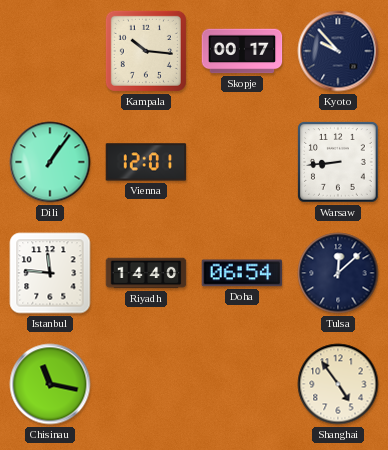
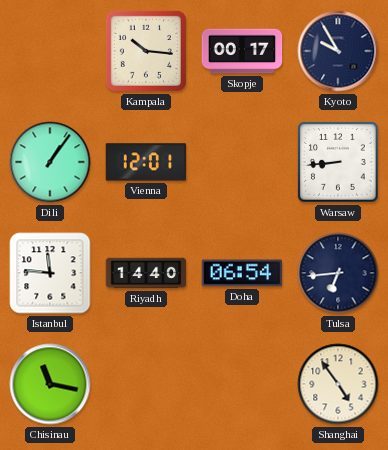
Kyoto: 9:53 -> 9:55
Tulsa: 12:08 -> 6:44
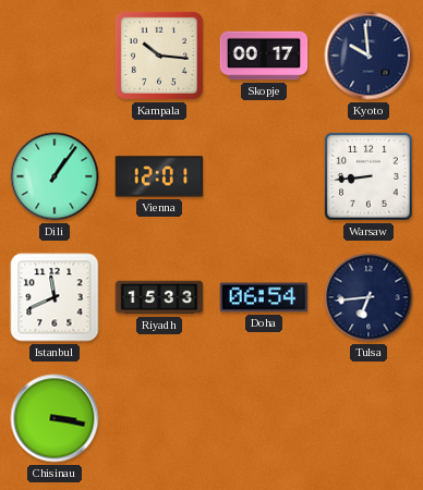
Kyoto: 9:55 -> 9:59
Istanbul: 11:46 -> 11:41
Riyadh: 14:40 -> 15:33
Chisinau: 11:17 -> 3:17
Shanghai: 4:54 -> none
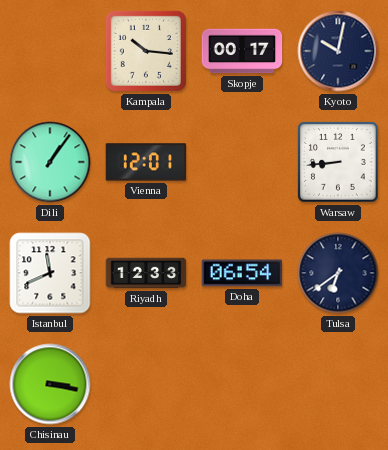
Kyoto: 9:59 -> 10:02
Riyadh: 15:33 -> 12:33
Tulsa: 6:44 -> 6:39
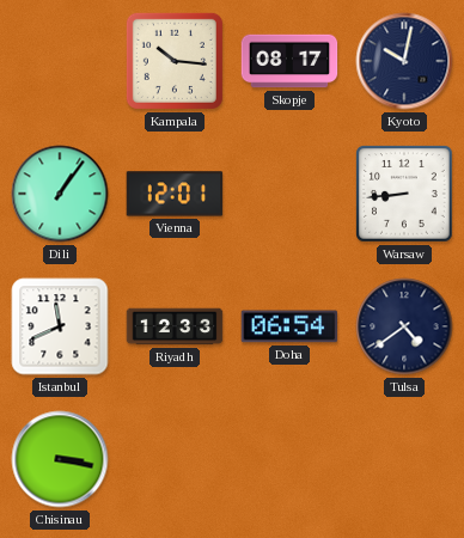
Skopje: 00:17 -> 08:17
Tulsa: 6:39 -> 4:39
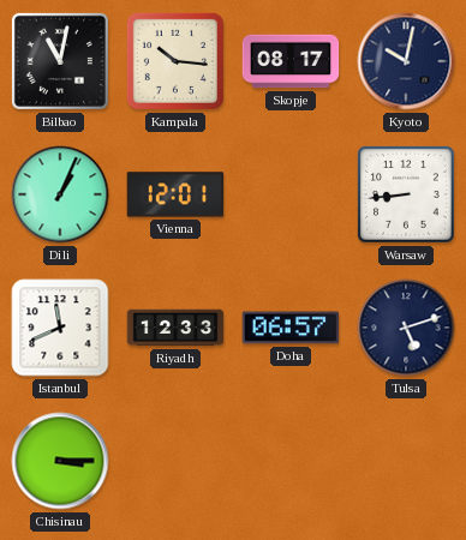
Bilbao: none -> 11:02
Dili: 1:06 -> 1:04
Doha: 06:54 -> 06:57
Tulsa: 4:39 -> 5:12
Chisinau: 3:17 -> 3:15
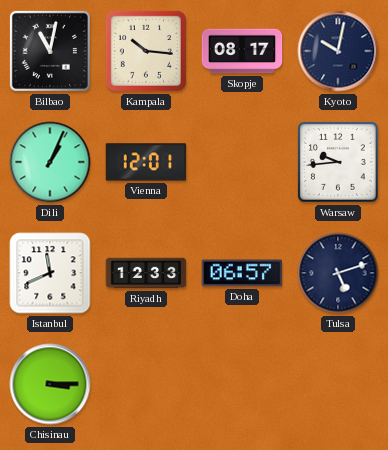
Warsaw: 8:44 -> 9:44
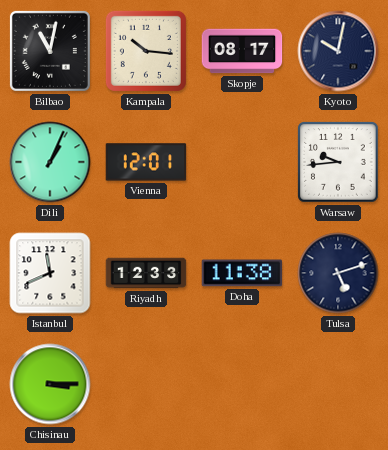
Doha: 06:57 -> 11:38
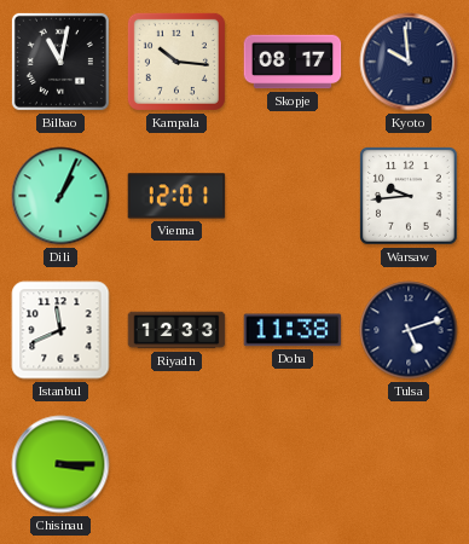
Kyoto: 10:02 -> 9:59
